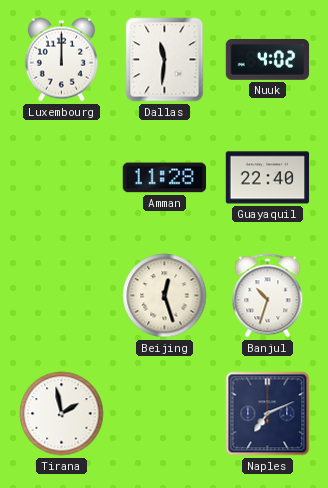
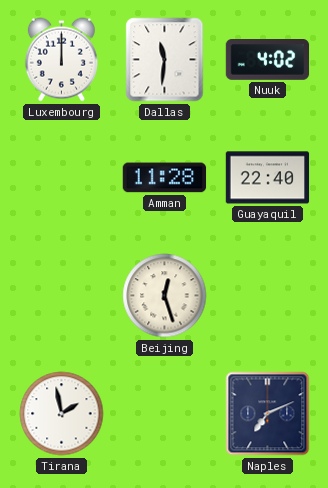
Banjul: 10:33 -> none
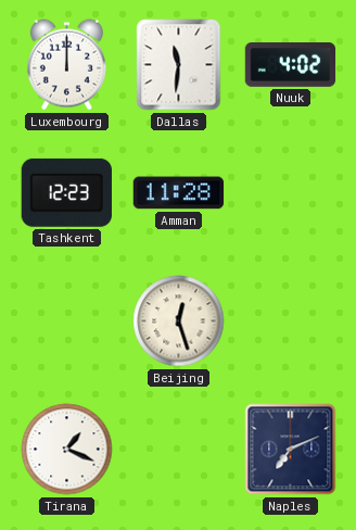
Tashkent: none -> 12:23
Guayaquil: 22:40 -> none
Tirana: 1:58 -> 1:19
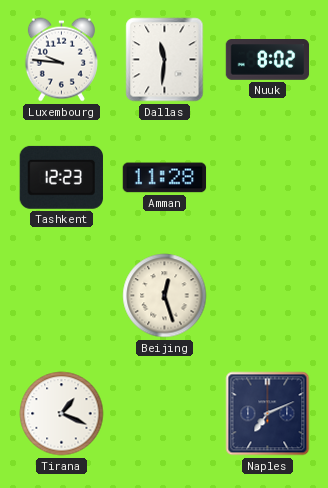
Luxembourg: 12:00 -> 9:46
Nuuk: 4:02 -> 8:02
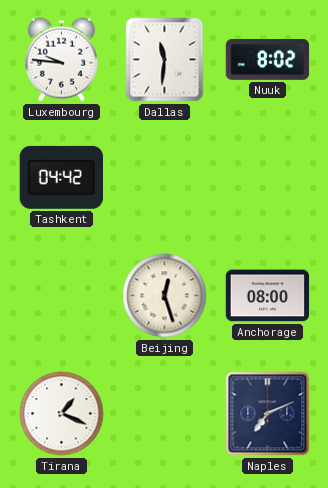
Tashkent: 12:23 -> 04:42
Amman: 11:28 -> none
Anchorage: none -> 08:00
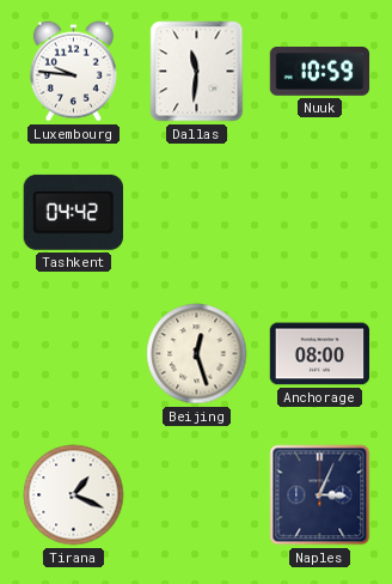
Nuuk: 8:02 -> 10:59
Naples: 7:11 -> 3:04
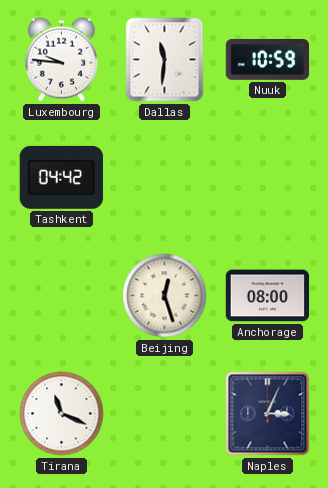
Tirana: 1:19 -> 11:19
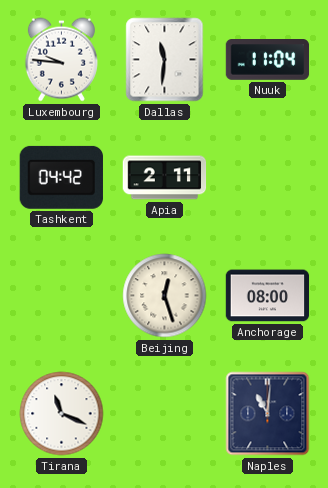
Nuuk: 10:59 -> 11:04
Apia: none -> 2:11
Naples: 3:04 -> 11:01
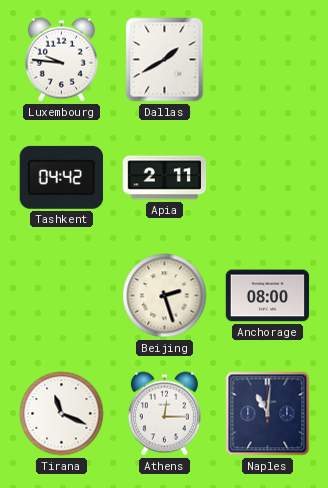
Dallas: 11:31 -> 1:40
Nuuk: 11:04 -> none
Beijing: 12:27 -> 2:27
Athens: none -> 12:15
